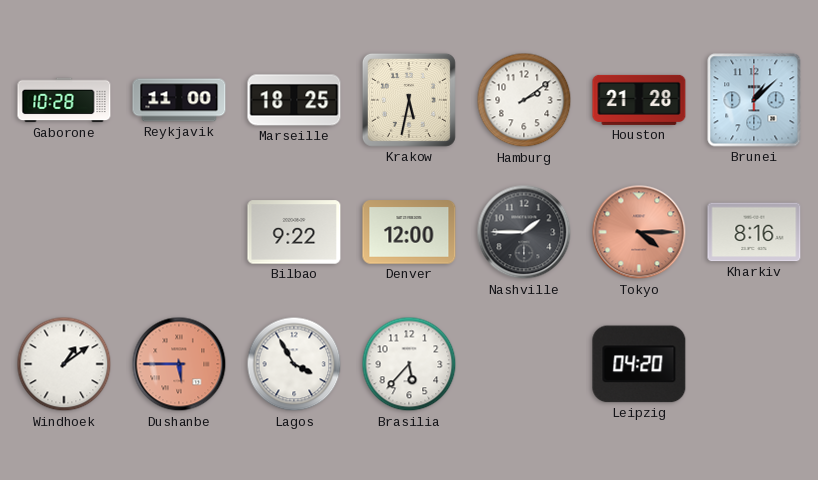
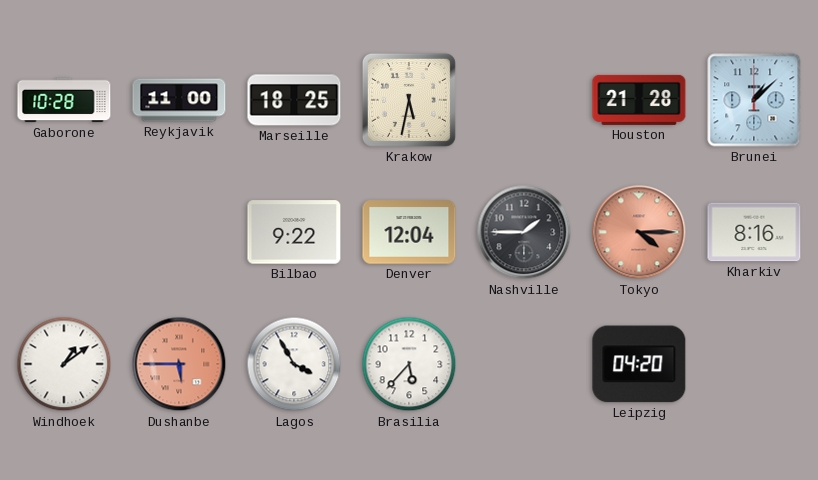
Hamburg: 2:09 -> none
Denver: 12:00 -> 12:04
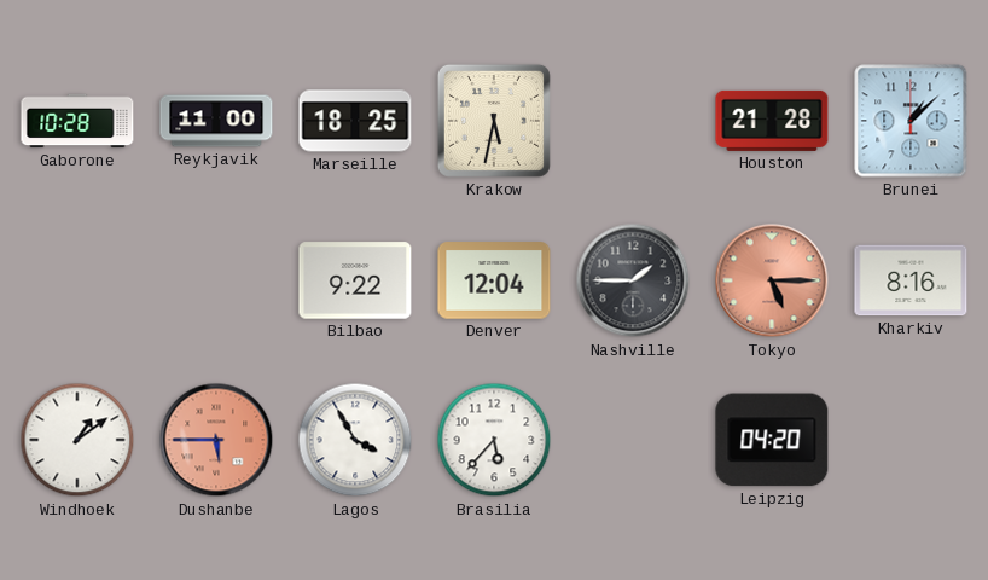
Tokyo: 4:15 -> 5:15
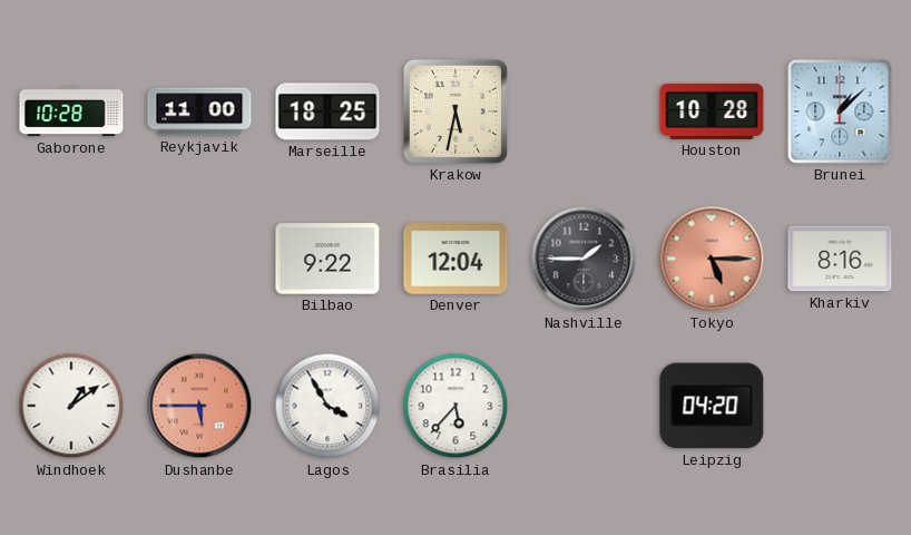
Houston: 21:28 -> 10:28
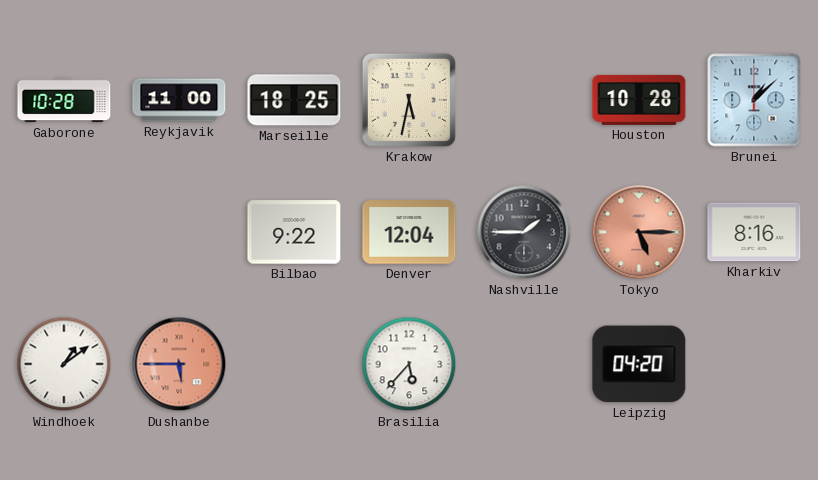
Lagos: 3:55 -> none
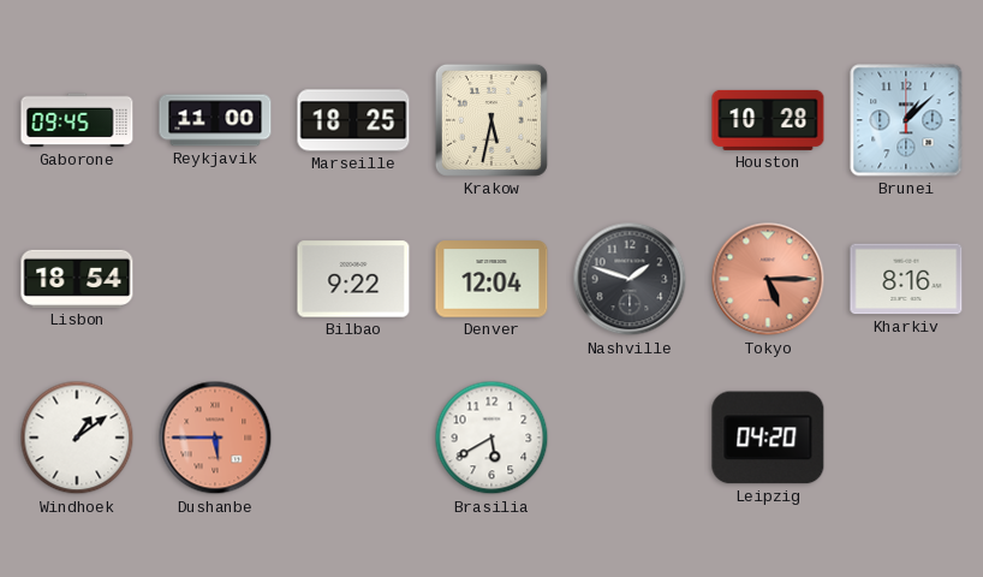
Gaborone: 10:28 -> 09:45
Lisbon: none -> 18:54
Nashville: 1:45 -> 1:48
Brasilia: 5:37 -> 5:40
